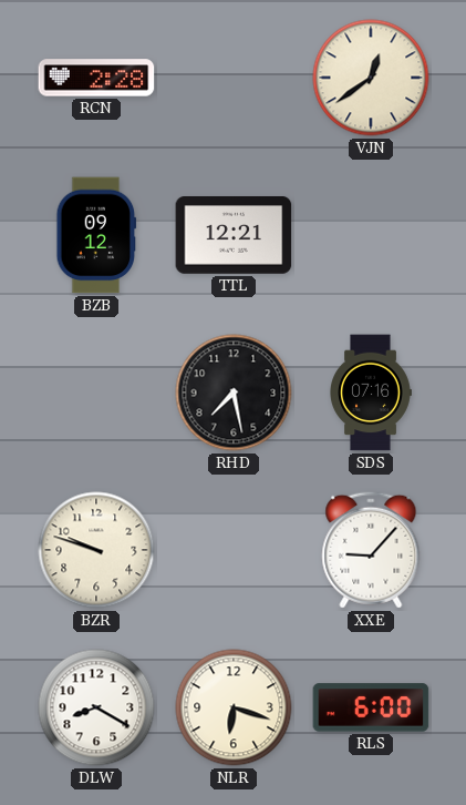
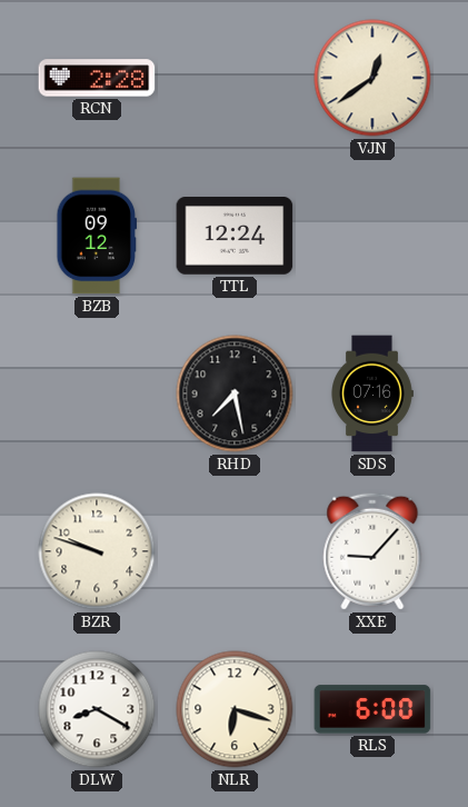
TTL: 12:21 -> 12:24
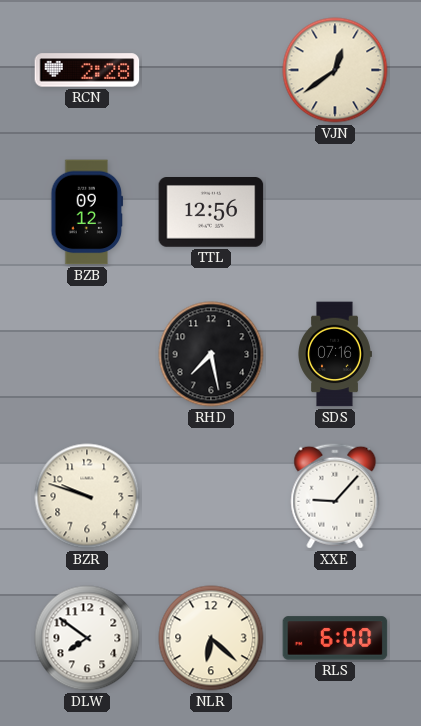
TTL: 12:24 -> 12:56
DLW: 8:20 -> 7:51
NLR: 6:18 -> 6:22
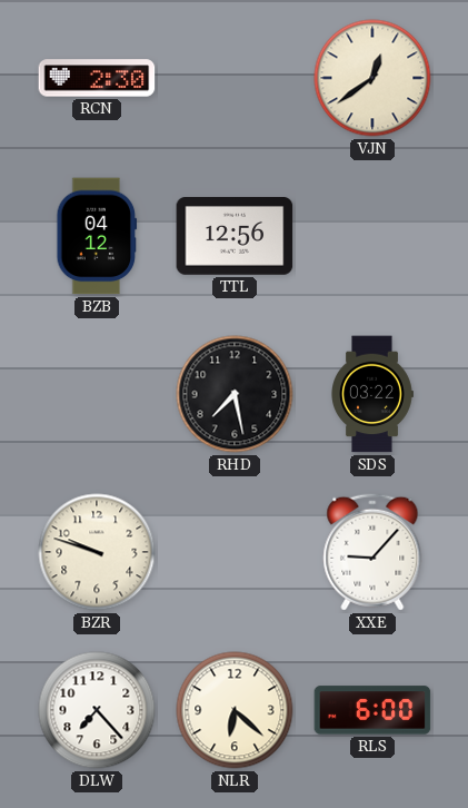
RCN: 2:28 -> 2:30
BZB: 09:12 -> 04:12
SDS: 07:16 -> 03:22
DLW: 7:51 -> 7:23
